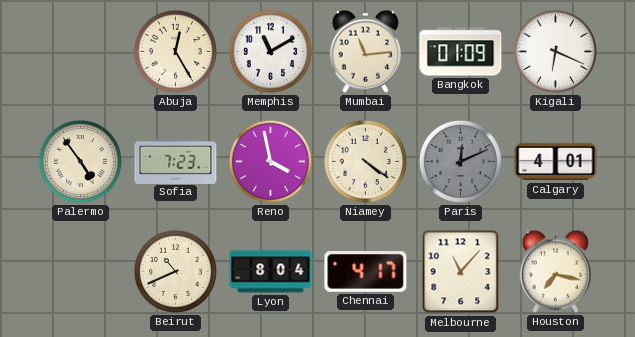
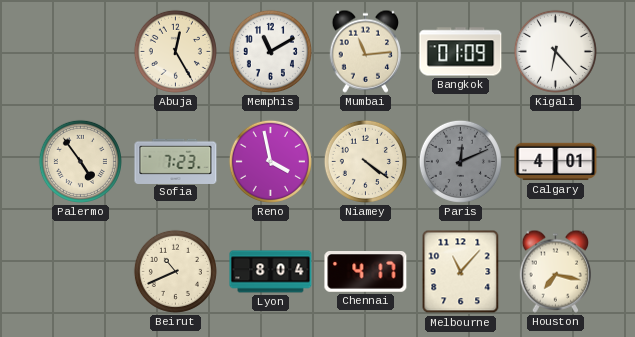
Kigali: 6:19 -> 6:23
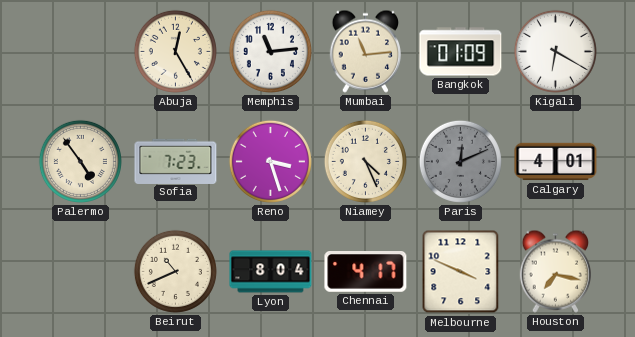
Memphis: 11:10 -> 11:14
Kigali: 6:23 -> 6:20
Reno: 3:58 -> 3:27
Niamey: 4:21 -> 4:26
Melbourne: 11:07 -> 3:49
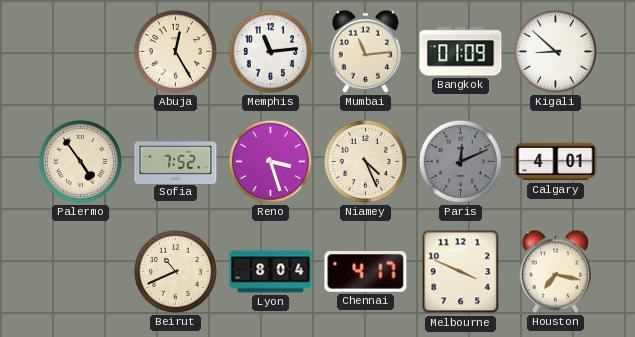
Kigali: 6:20 -> 8:52
Sofia: 7:23 -> 7:52
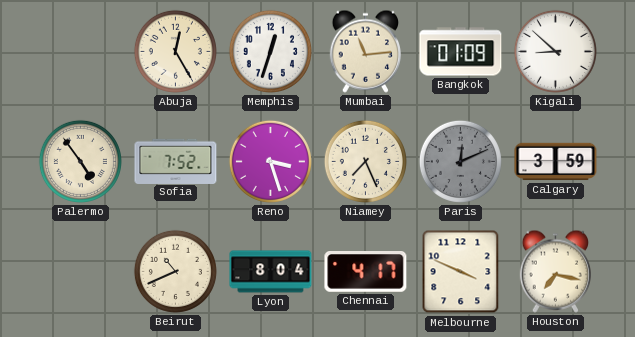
Memphis: 11:14 -> 12:33
Niamey: 4:26 -> 7:26
Calgary: 4:01 -> 3:59
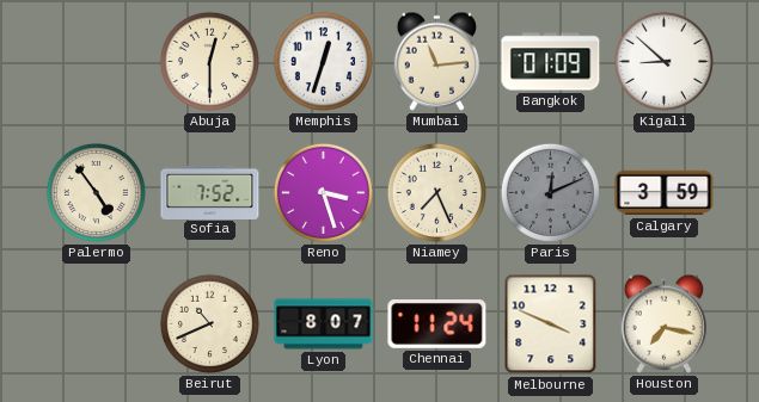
Abuja: 12:25 -> 12:30
Lyon: 8:04 -> 8:07
Chennai: 4:17 -> 11:24
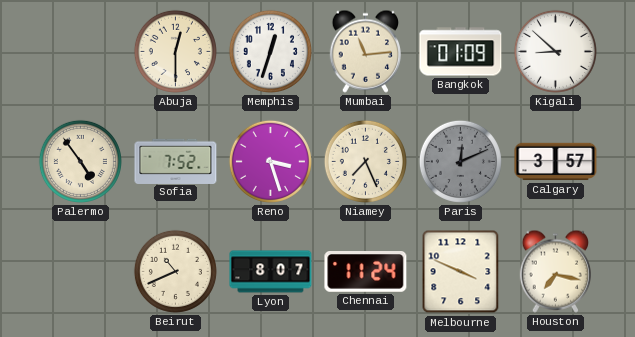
Calgary: 3:59 -> 3:57
